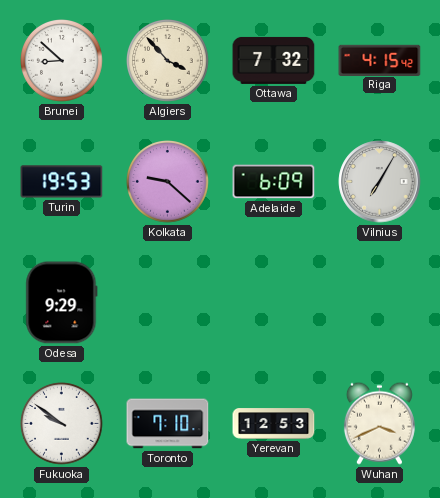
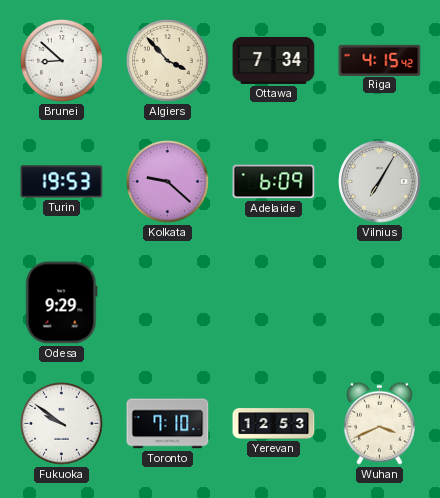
Ottawa: 7:32 -> 7:34
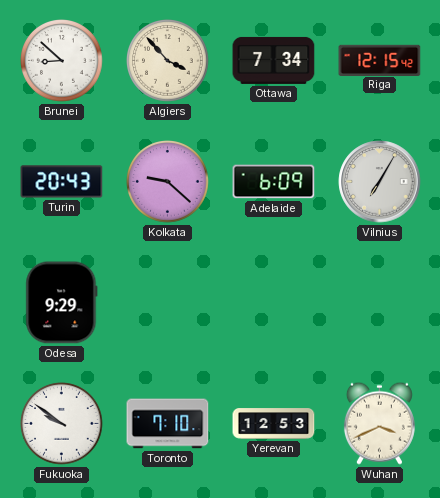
Riga: 4:15 -> 12:15
Turin: 19:53 -> 20:43
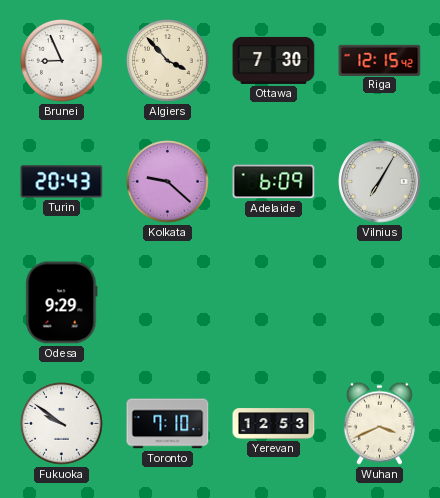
Brunei: 8:52 -> 8:56
Ottawa: 7:34 -> 7:30
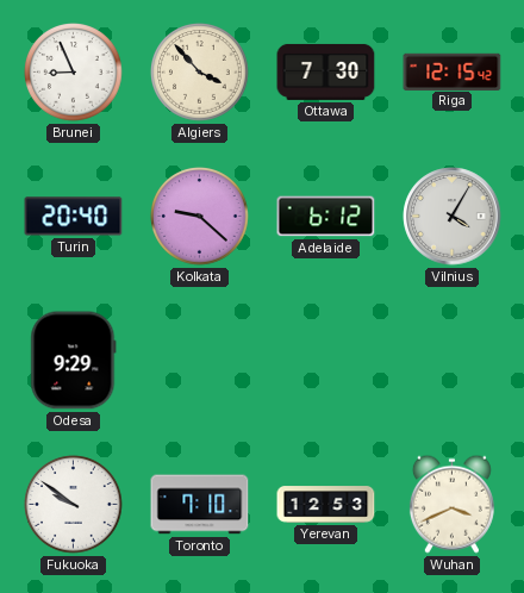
Turin: 20:43 -> 20:40
Adelaide: 6:09 -> 6:12
Vilnius: 7:05 -> 4:05
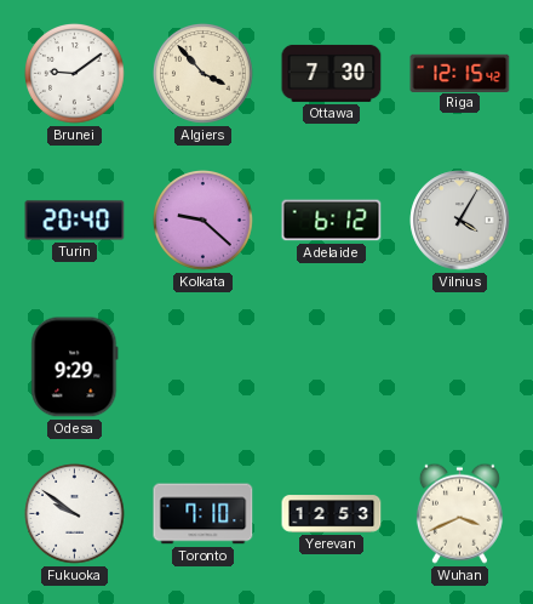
Brunei: 8:56 -> 9:09
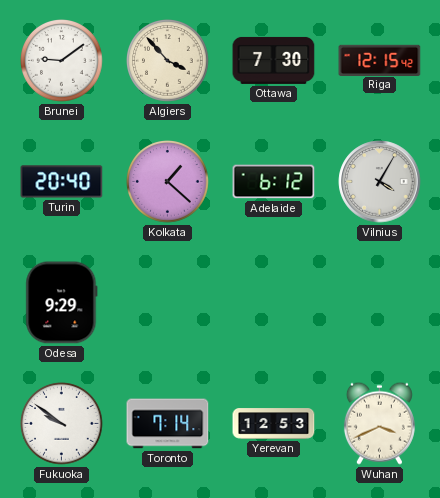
Kolkata: 9:22 -> 1:22
Toronto: 7:10 -> 7:14
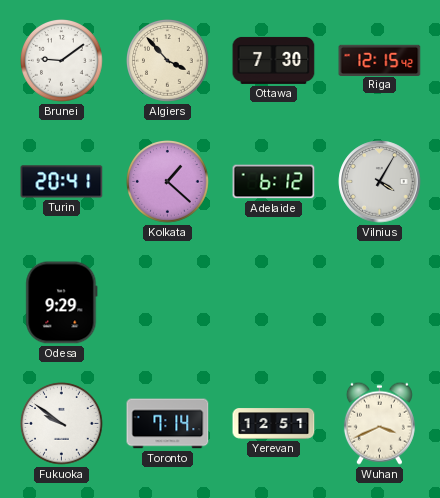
Turin: 20:40 -> 20:41
Yerevan: 12:53 -> 12:51
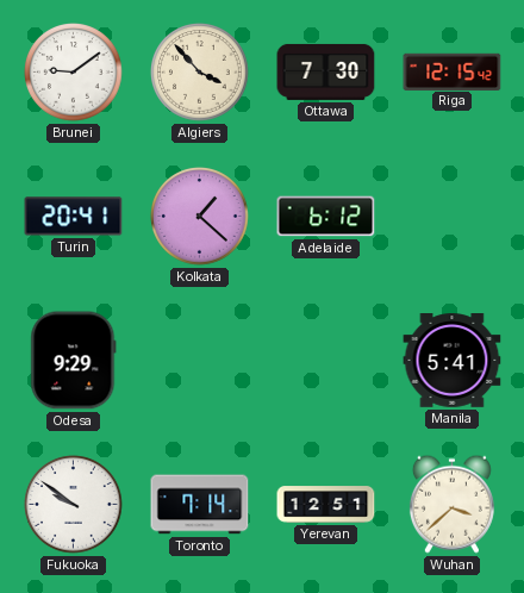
Vilnius: 4:05 -> none
Manila: none -> 5:41
Wuhan: 3:41 -> 3:38
